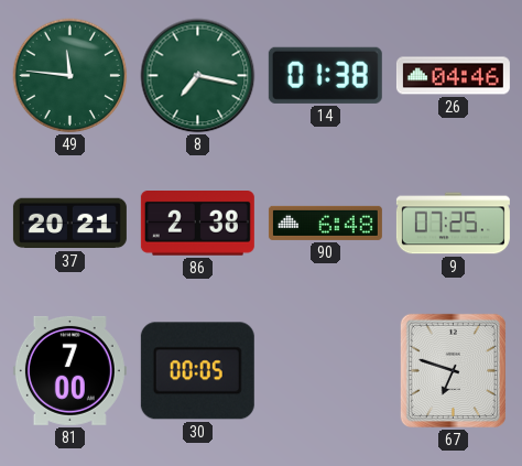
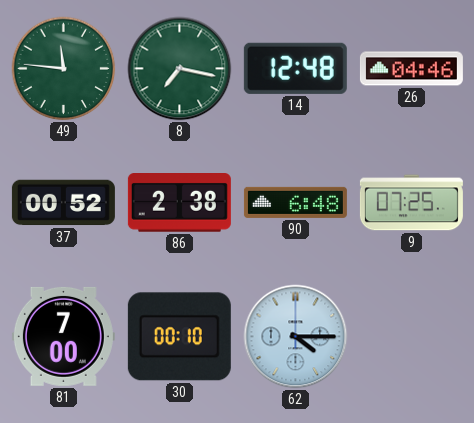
14: 01:38 -> 12:48
37: 20:21 -> 00:52
30: 00:05 -> 00:10
62: none -> 4:15
67: 6:48 -> none
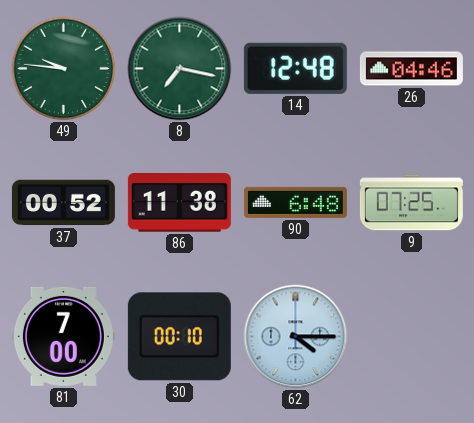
49: 11:46 -> 9:46
86: 2:38 -> 11:38
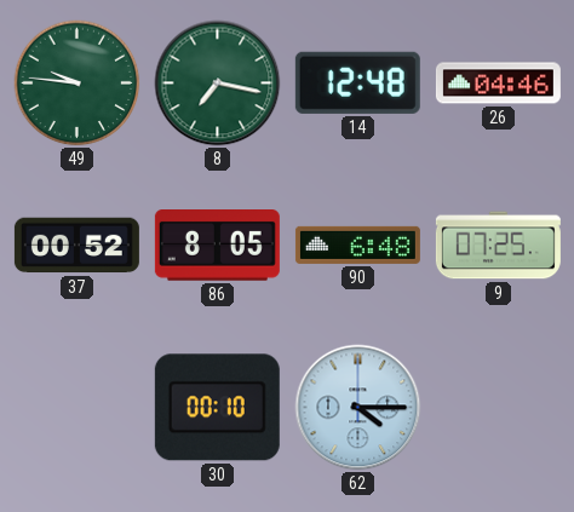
86: 11:38 -> 8:05
81: 7:00 -> none
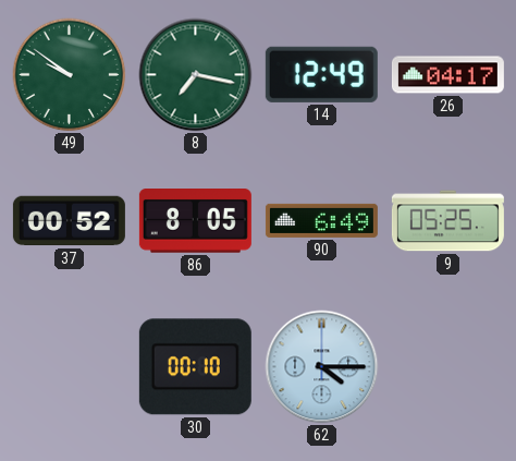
49: 9:46 -> 9:51
14: 12:48 -> 12:49
26: 04:46 -> 04:17
90: 6:48 -> 6:49
9: 07:25 -> 05:25
